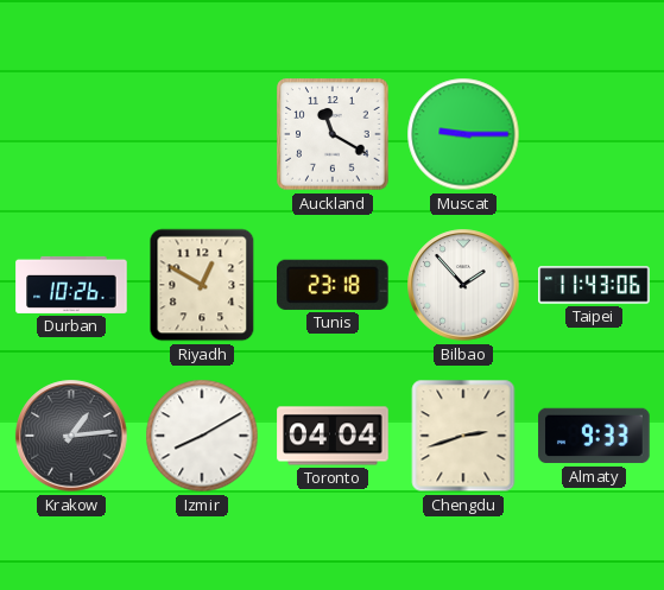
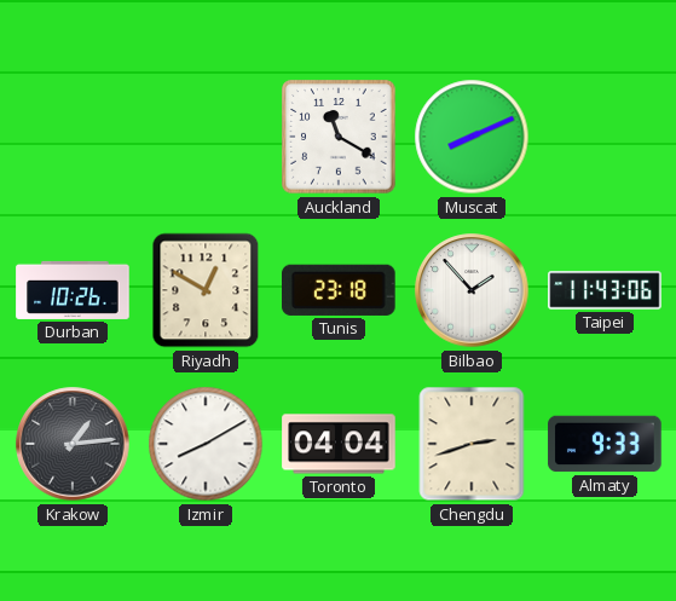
Muscat: 9:15 -> 8:11
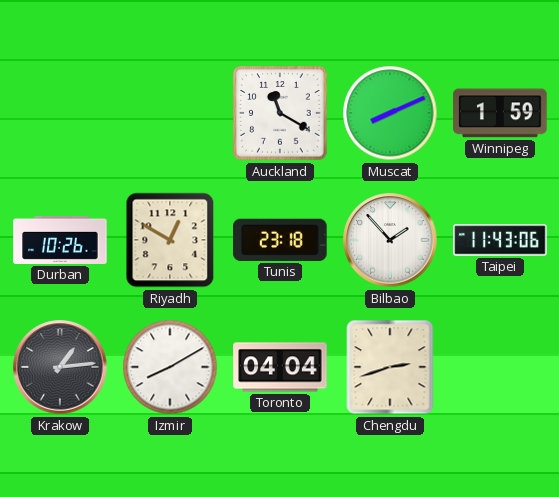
Winnipeg: none -> 1:59
Almaty: 9:33 -> none
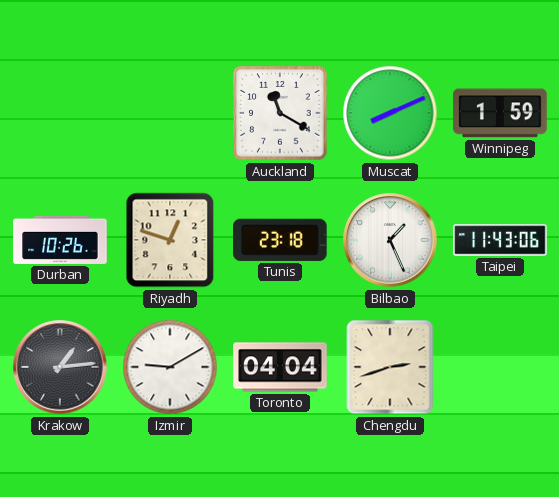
Riyadh: 12:50 -> 12:48
Bilbao: 1:53 -> 1:26
Izmir: 8:10 -> 9:10
